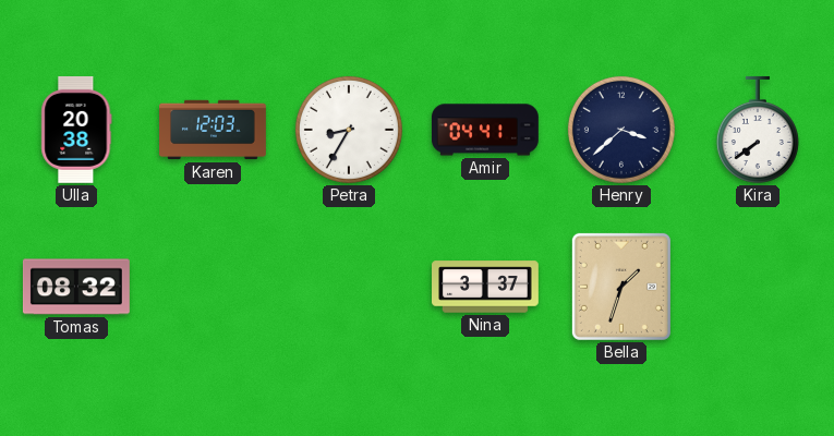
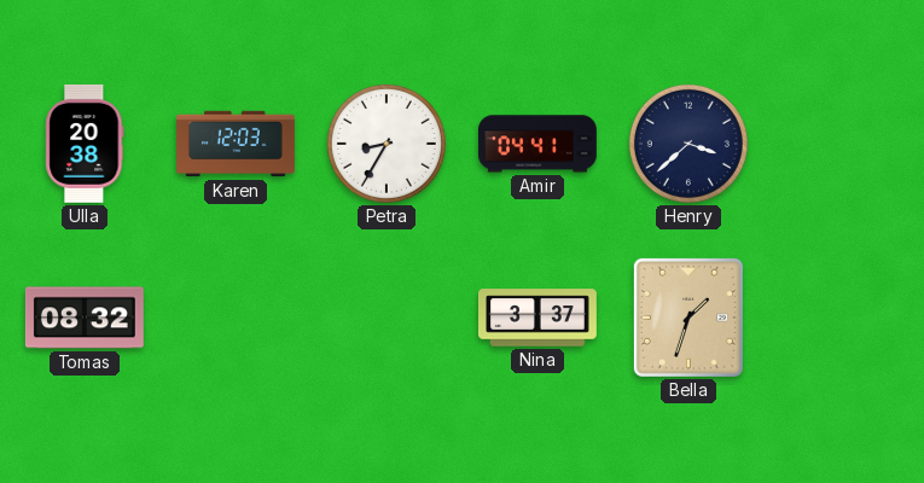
Kira: 7:39 -> none
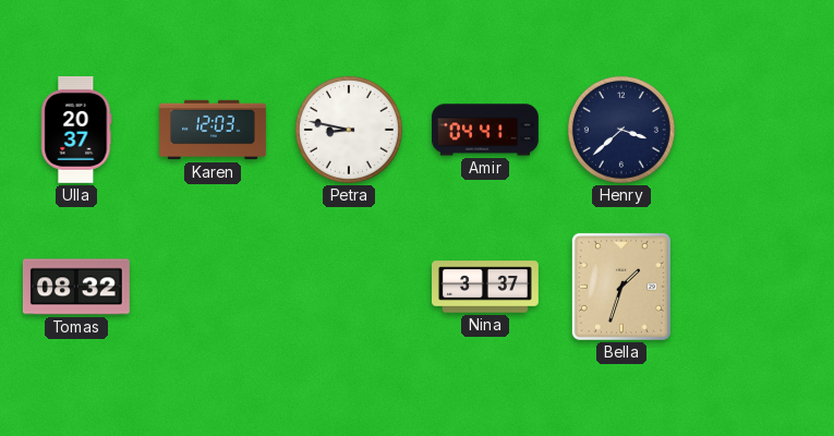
Ulla: 20:38 -> 20:37
Petra: 8:35 -> 8:47
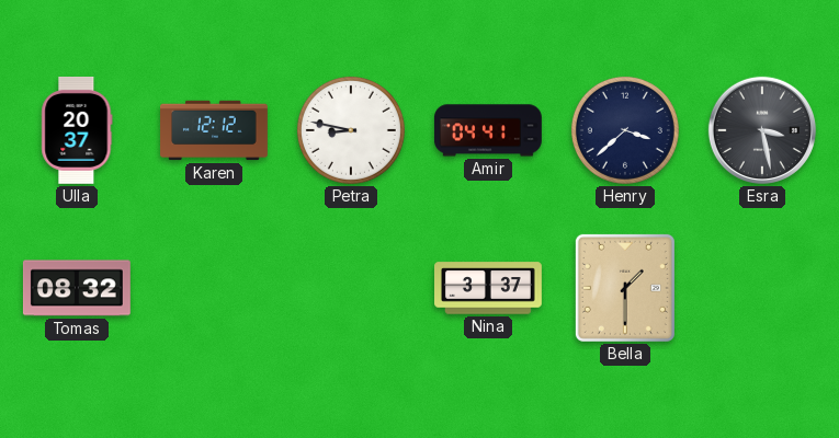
Karen: 12:03 -> 12:12
Esra: none -> 3:28
Bella: 1:33 -> 1:30
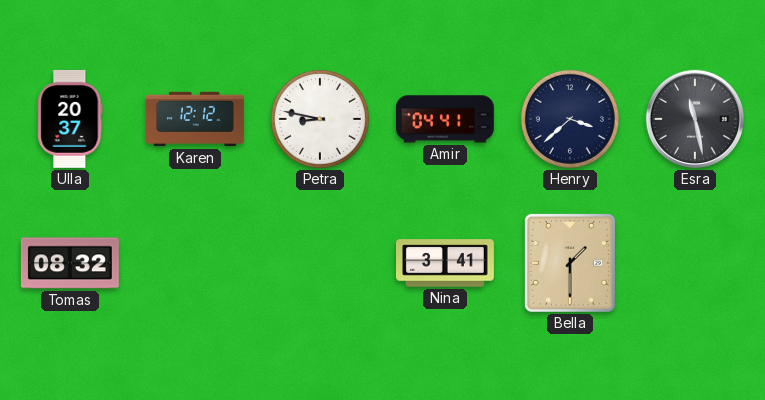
Esra: 3:28 -> 11:28
Nina: 3:37 -> 3:41
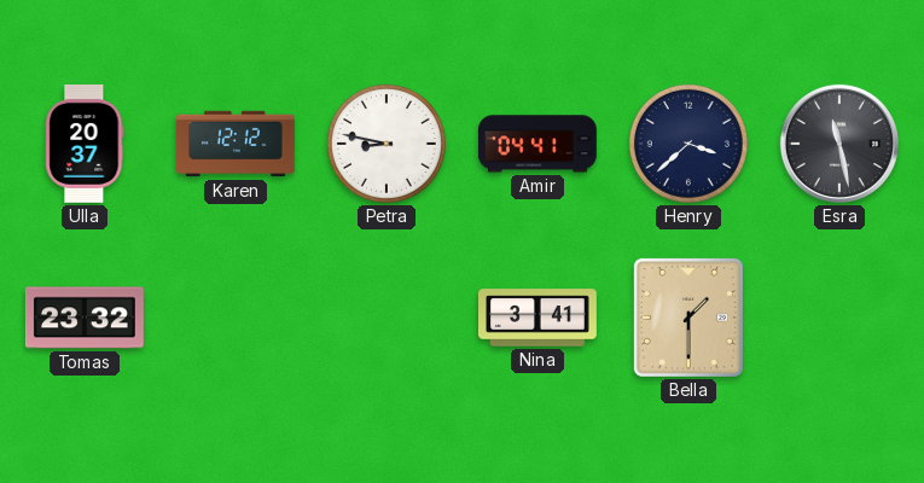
Tomas: 08:32 -> 23:32
